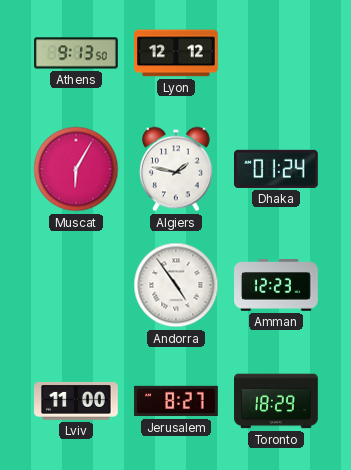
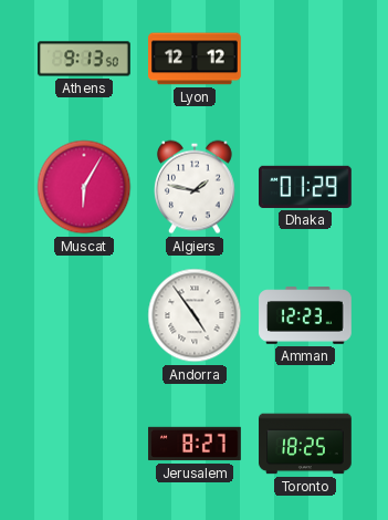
Dhaka: 01:24 -> 01:29
Lviv: 11:00 -> none
Toronto: 18:29 -> 18:25
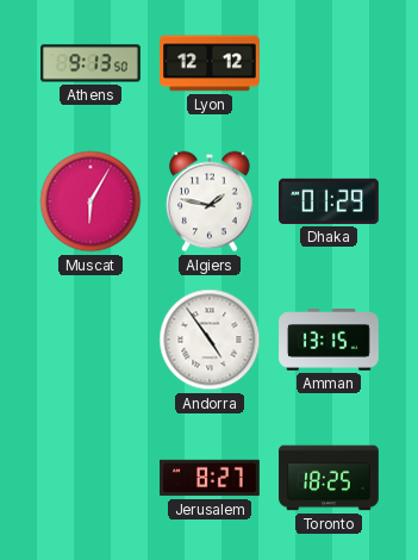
Amman: 12:23 -> 13:15
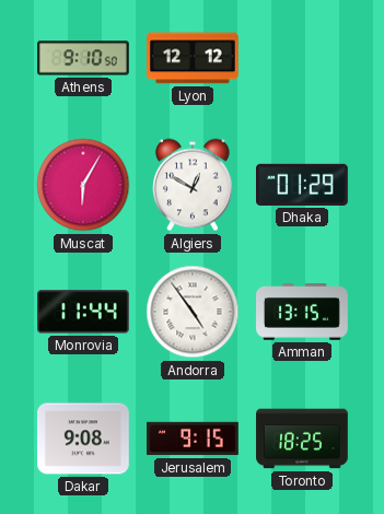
Athens: 9:13 -> 9:10
Algiers: 1:47 -> 12:50
Monrovia: none -> 11:44
Dakar: none -> 9:08
Jerusalem: 8:27 -> 9:15
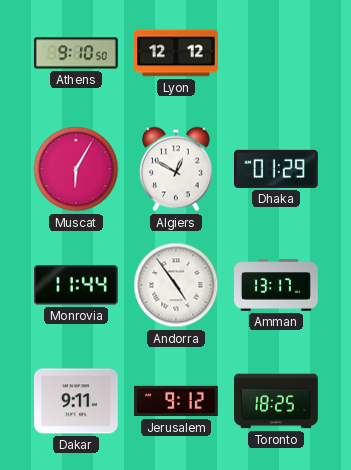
Amman: 13:15 -> 13:17
Dakar: 9:08 -> 9:11
Jerusalem: 9:15 -> 9:12
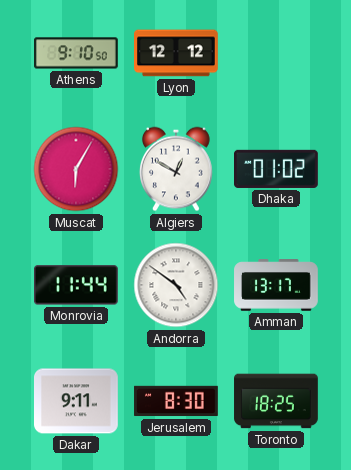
Dhaka: 01:29 -> 01:02
Andorra: 4:54 -> 4:51
Jerusalem: 9:12 -> 8:30
